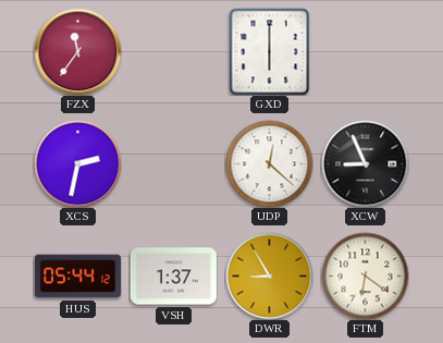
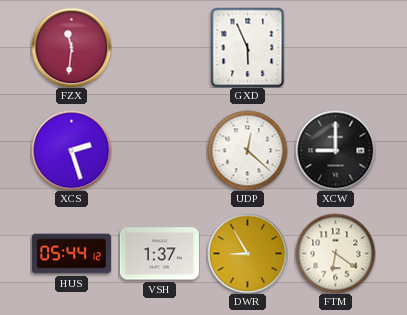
FZX: 11:36 -> 11:31
GXD: 6:00 -> 5:56
XCS: 2:32 -> 2:27
XCW: 8:56 -> 9:00
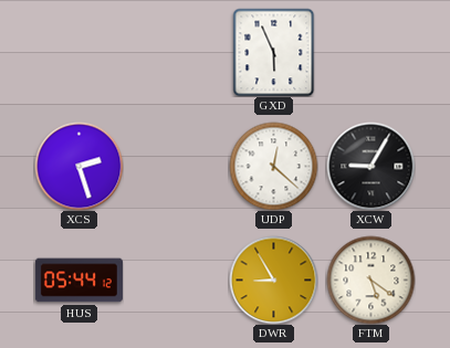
FZX: 11:31 -> none
XCW: 9:00 -> 9:05
VSH: 1:37 -> none
FTM: 6:21 -> 5:21
